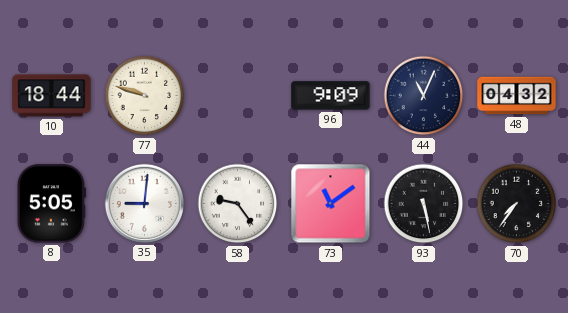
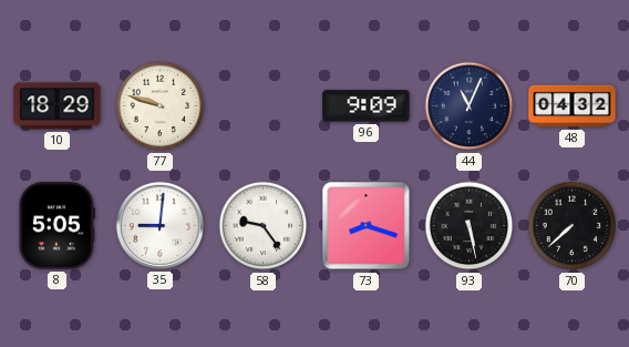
10: 18:44 -> 18:29
73: 11:09 -> 8:18
70: 7:36 -> 7:38
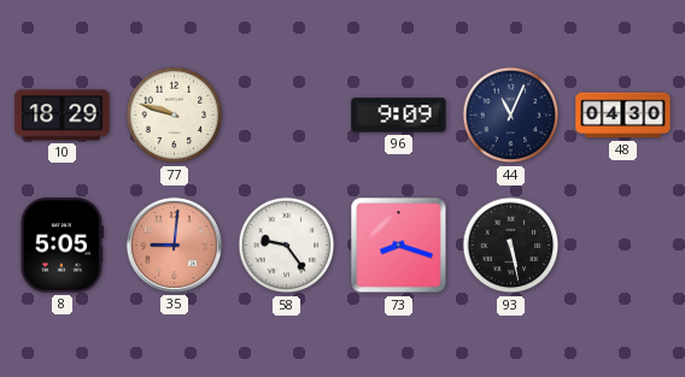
48: 04:32 -> 04:30
35 dial: white -> salmon
70: 7:38 -> none
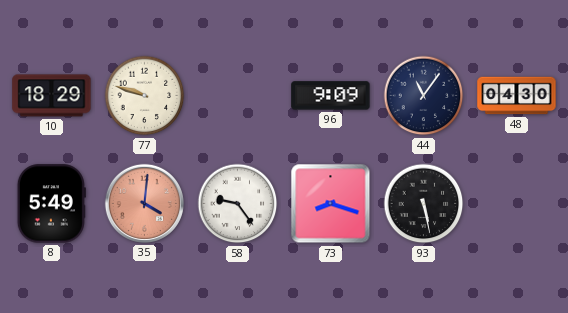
44: 11:04 -> 11:06
8: 5:05 -> 5:49
35: 9:01 -> 4:01
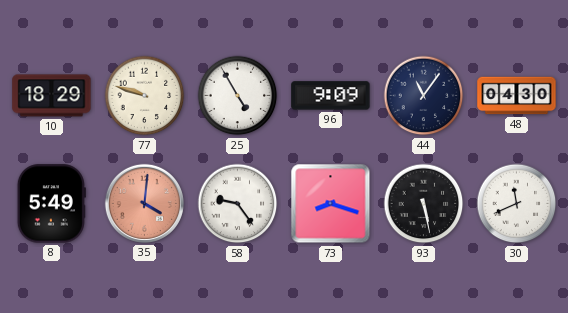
25: none -> 4:55
30: none -> 11:41
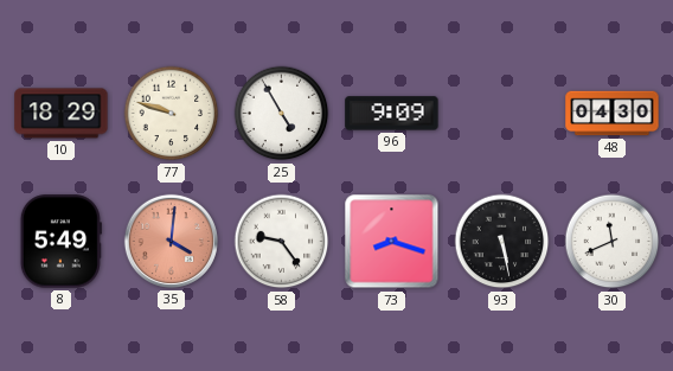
44: 11:06 -> none
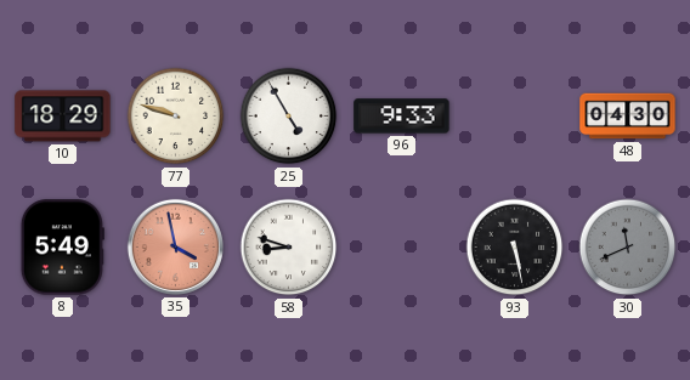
96: 9:09 -> 9:33
35: 4:01 -> 3:58
58: 9:24 -> 8:48
73: 8:18 -> none
30 dial: white -> grey
